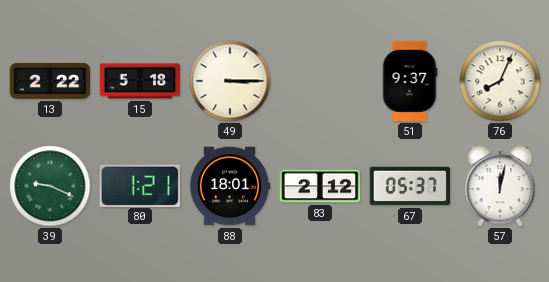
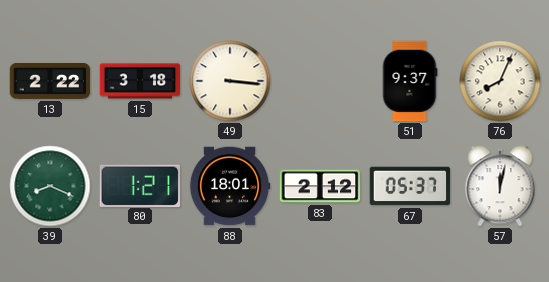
15: 5:18 -> 3:18
49: 3:15 -> 3:16
39: 9:19 -> 8:19
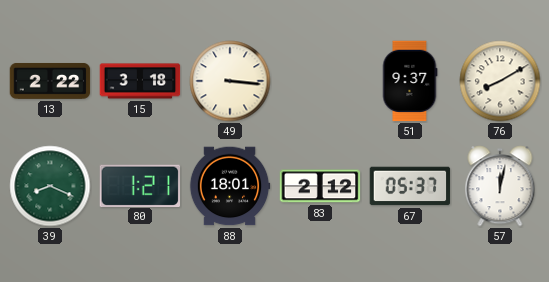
76: 8:04 -> 8:10
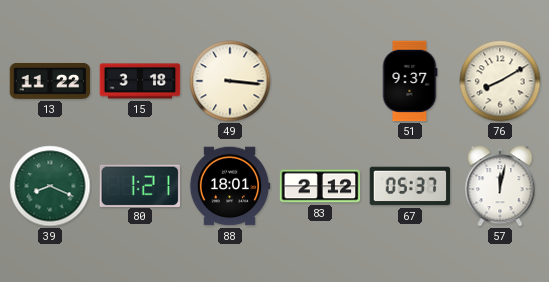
13: 2:22 -> 11:22
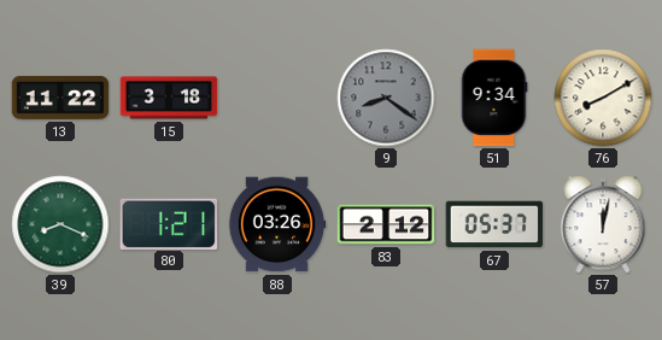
49: 3:16 -> none
9: none -> 8:21
51: 9:37 -> 9:34
88: 18:01 -> 03:26
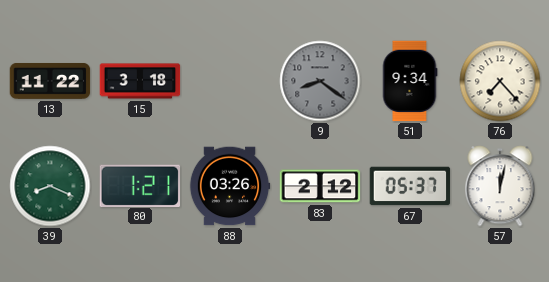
76: 8:10 -> 7:23
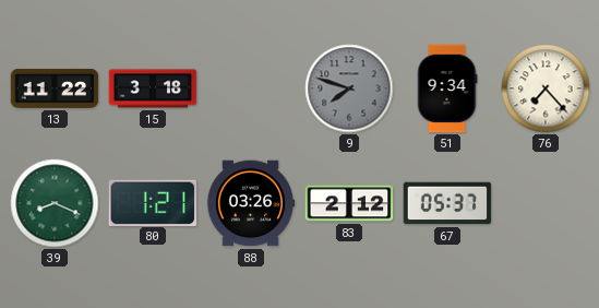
9: 8:21 -> 7:48
57: 12:02 -> none
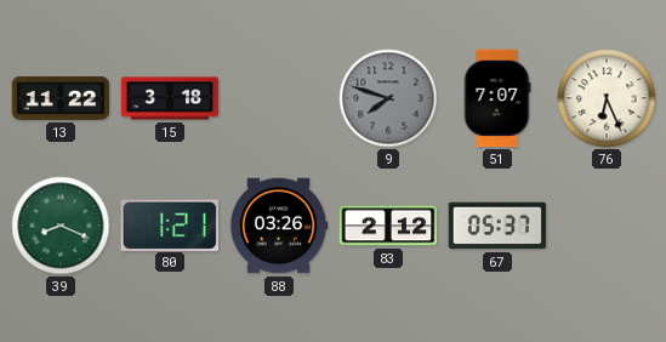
51: 9:34 -> 7:07
76: 7:23 -> 6:26
